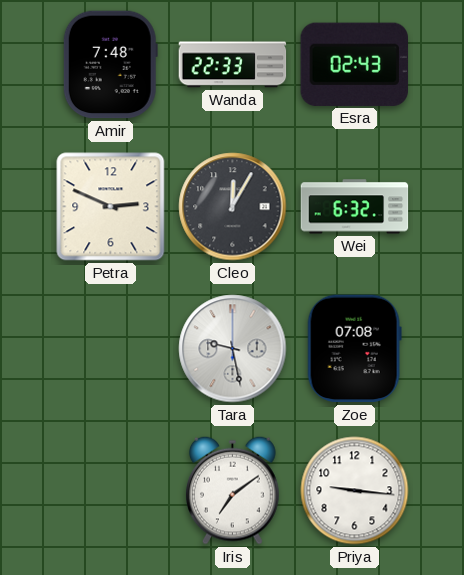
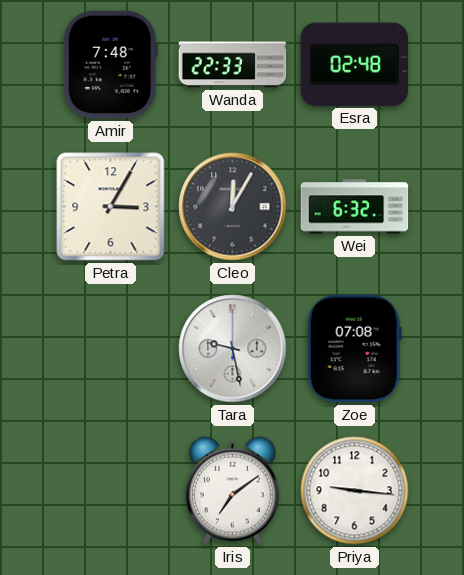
Esra: 02:43 -> 02:48
Petra: 2:49 -> 3:05
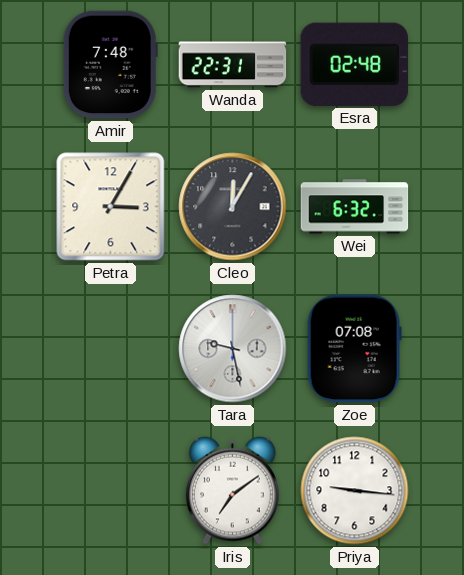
Wanda: 22:33 -> 22:31
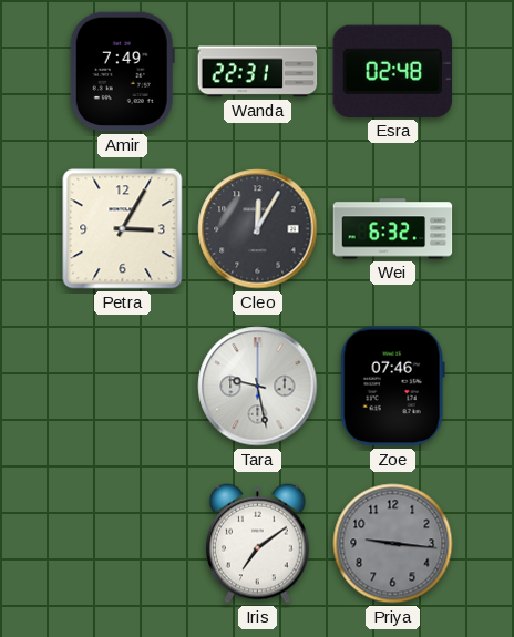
Amir: 7:48 -> 7:49
Zoe: 07:08 -> 07:46
Priya dial: white -> grey
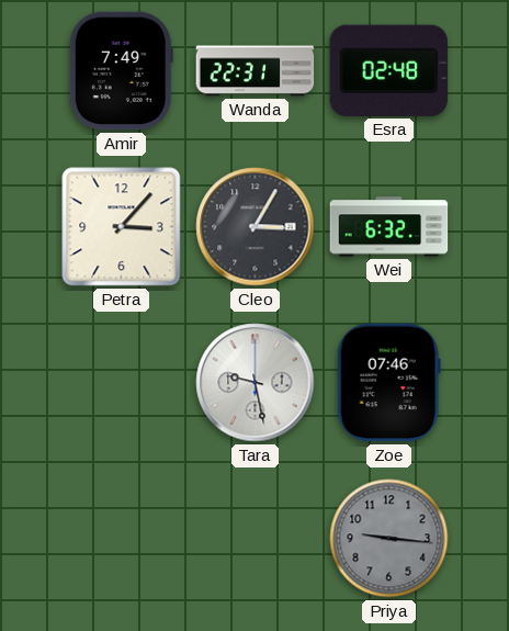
Petra: 3:05 -> 3:07
Cleo: 12:05 -> 3:05
Iris: 7:09 -> none
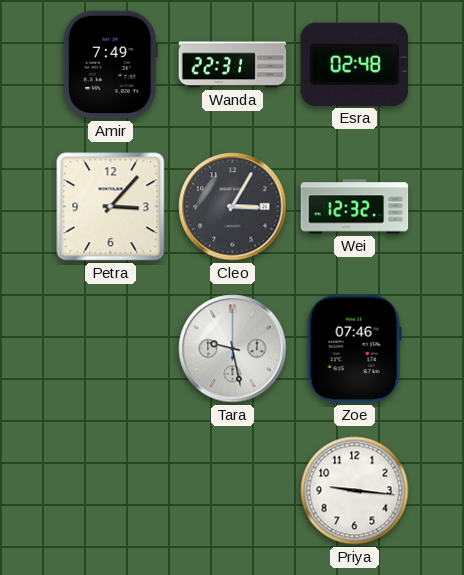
Wei: 6:32 -> 12:32
Priya dial: grey -> white
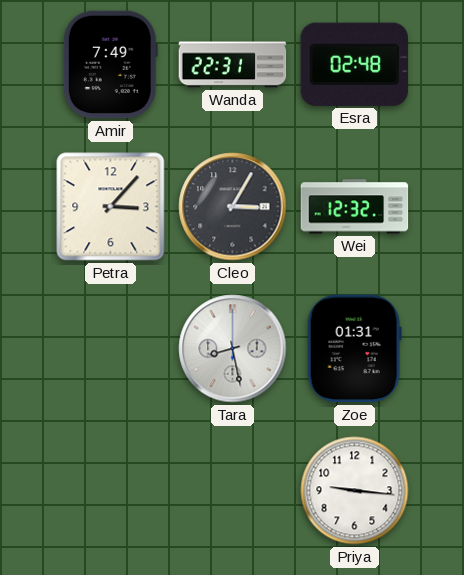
Tara: 9:28 -> 8:28
Zoe: 07:46 -> 01:31
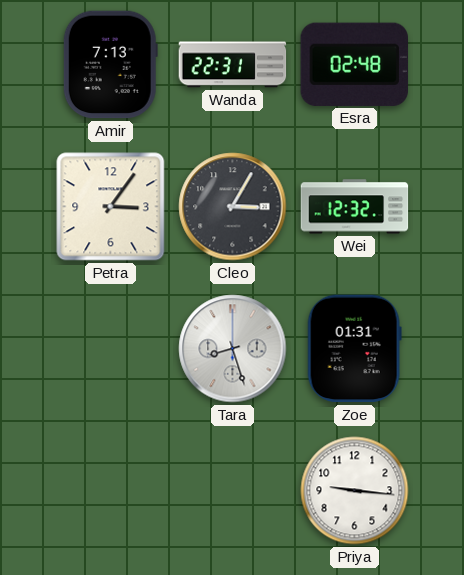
Amir: 7:49 -> 7:13
Petra: 3:07 -> 3:06
Tara: 8:28 -> 8:27
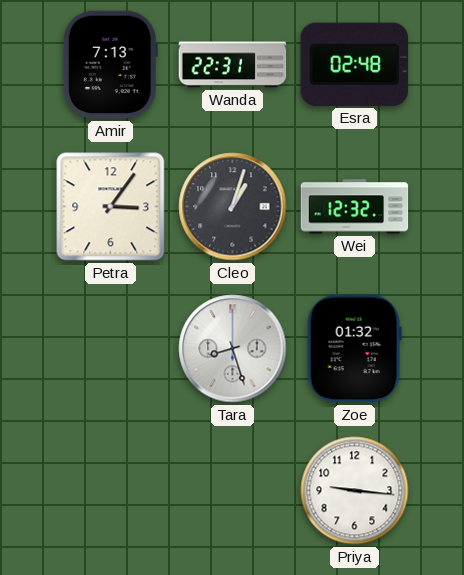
Cleo: 3:05 -> 1:03
Zoe: 01:31 -> 01:32
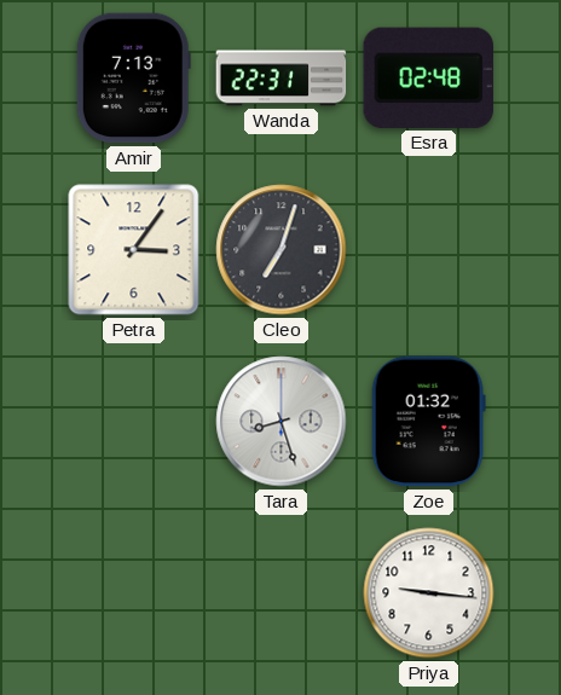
Cleo: 1:03 -> 7:03
Wei: 12:32 -> none
